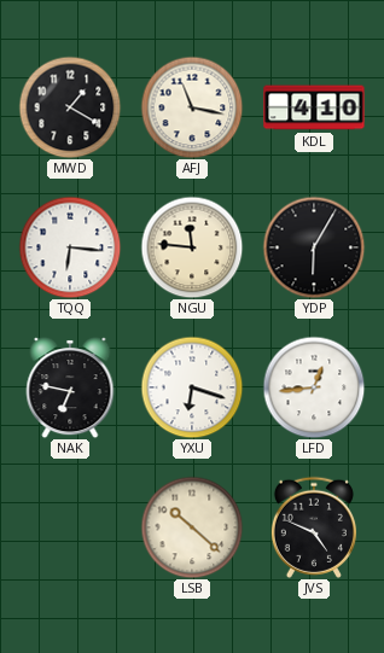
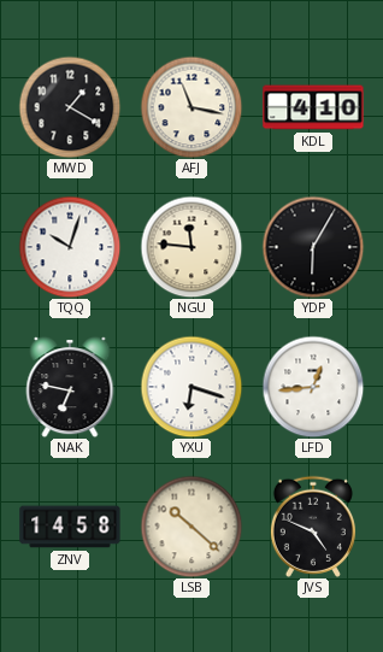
TQQ: 6:16 -> 10:03
ZNV: none -> 14:58
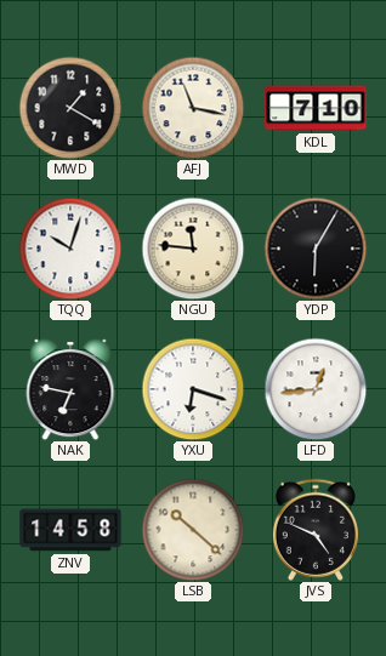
KDL: 4:10 -> 7:10
